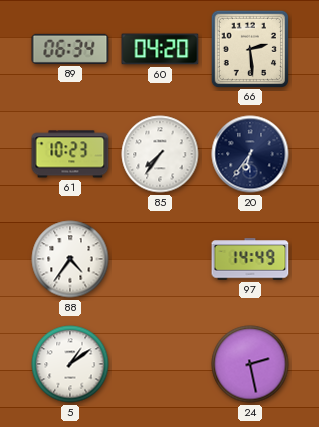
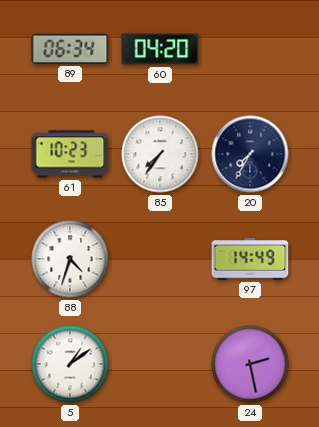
66: 2:29 -> none
20: 6:36 -> 7:35
88: 4:36 -> 4:33
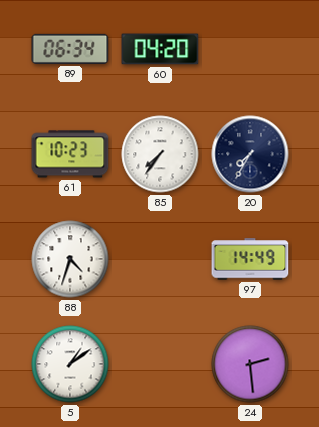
24: 2:28 -> 2:29
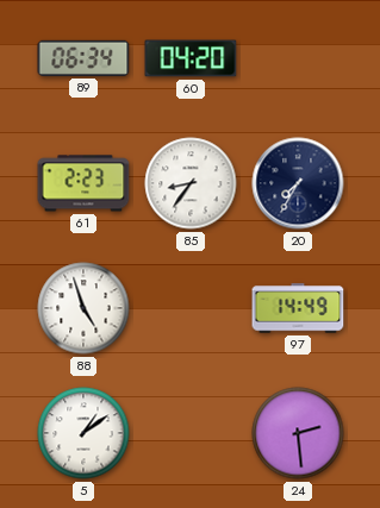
61: 10:23 -> 2:23
85: 7:36 -> 8:36
88: 4:33 -> 4:57
